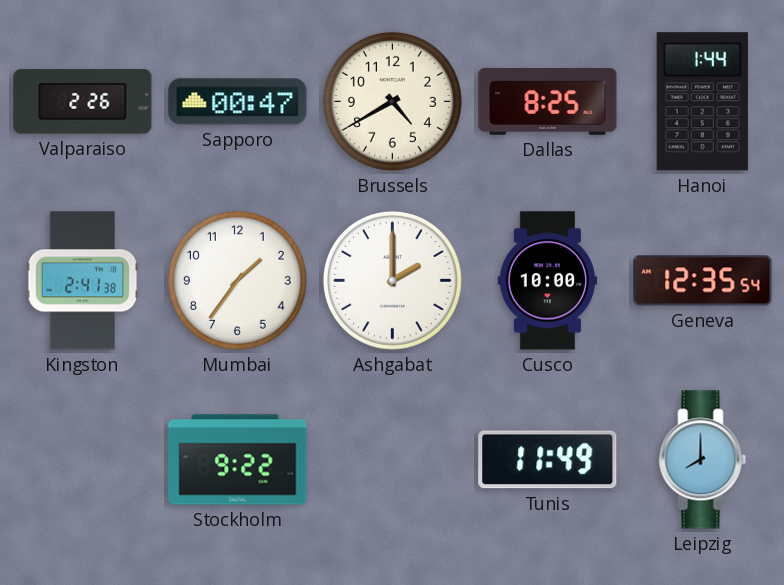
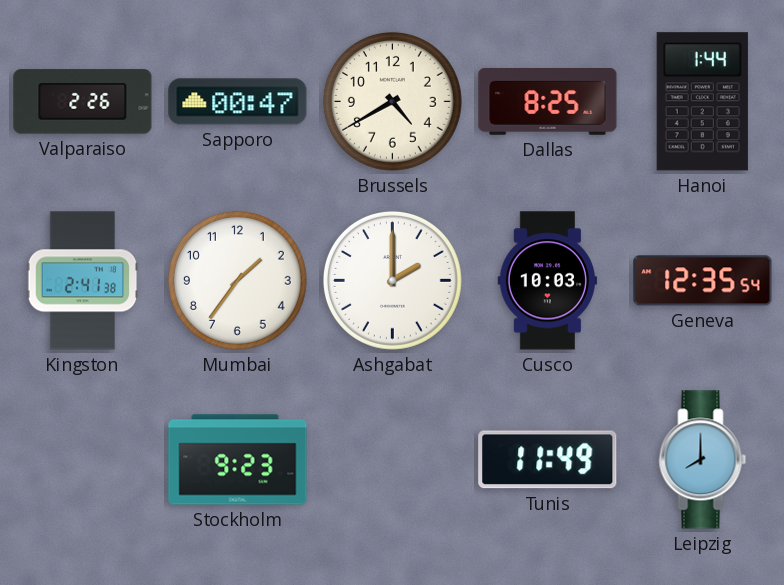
Cusco: 10:00 -> 10:03
Stockholm: 9:22 -> 9:23
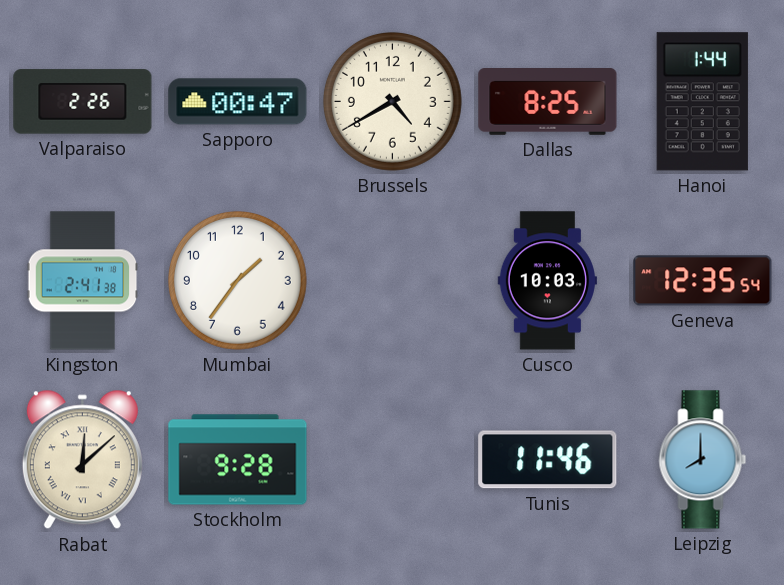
Ashgabat: 2:00 -> none
Rabat: none -> 12:08
Stockholm: 9:23 -> 9:28
Tunis: 11:49 -> 11:46
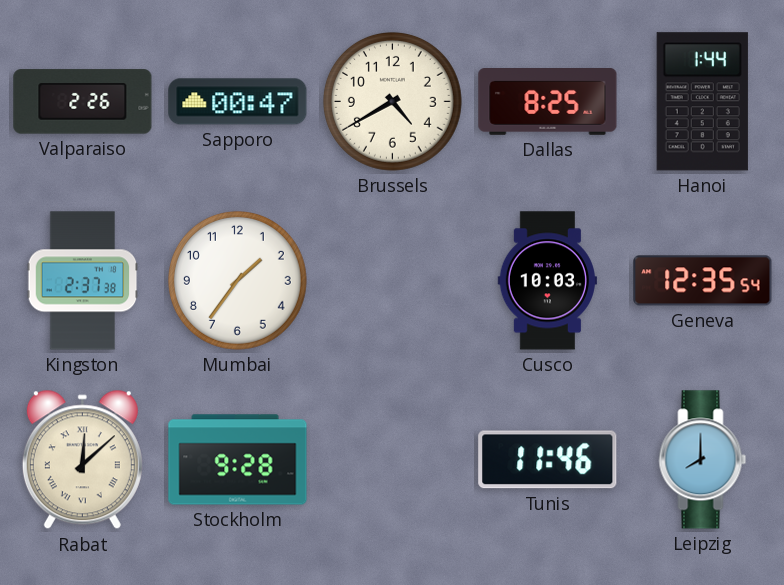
Kingston: 2:41 -> 2:37
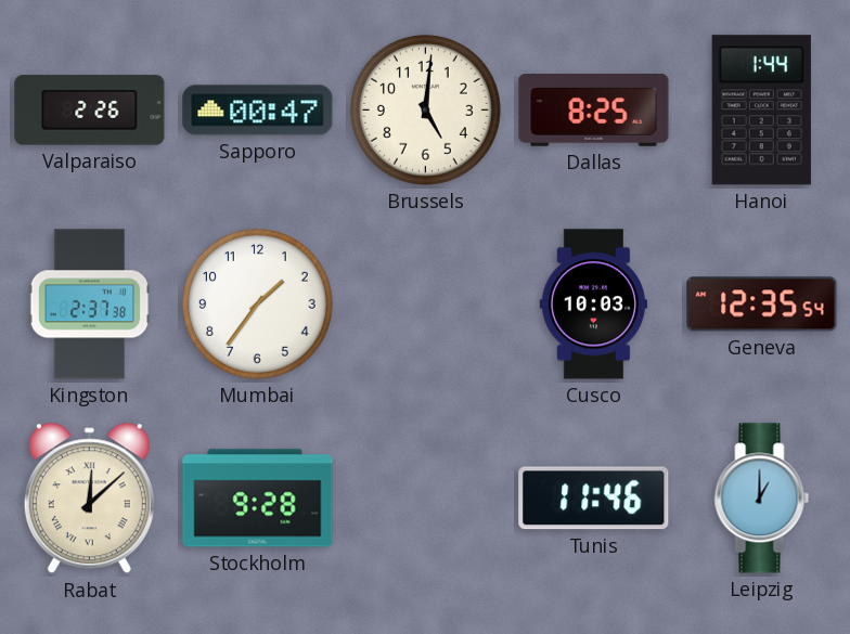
Brussels: 4:40 -> 5:01
Leipzig: 8:00 -> 1:00
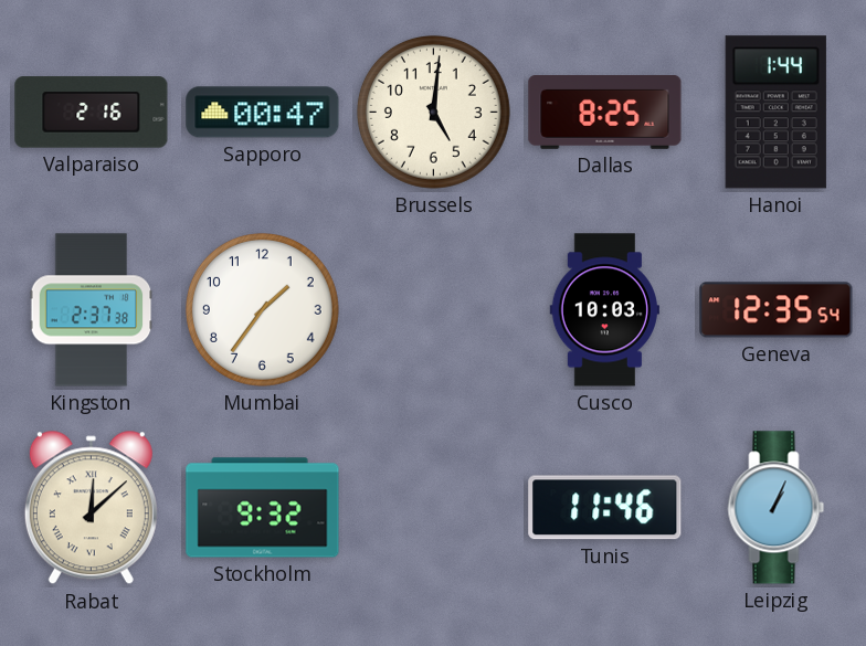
Valparaiso: 2:26 -> 2:16
Stockholm: 9:28 -> 9:32
Leipzig: 1:00 -> 1:04
